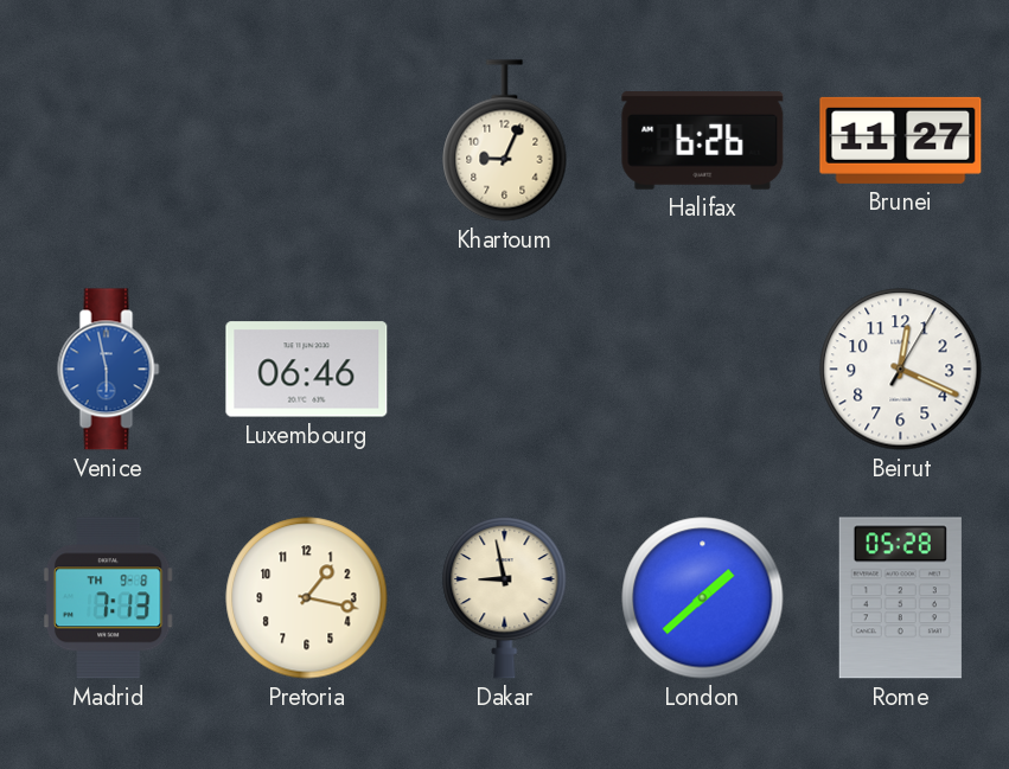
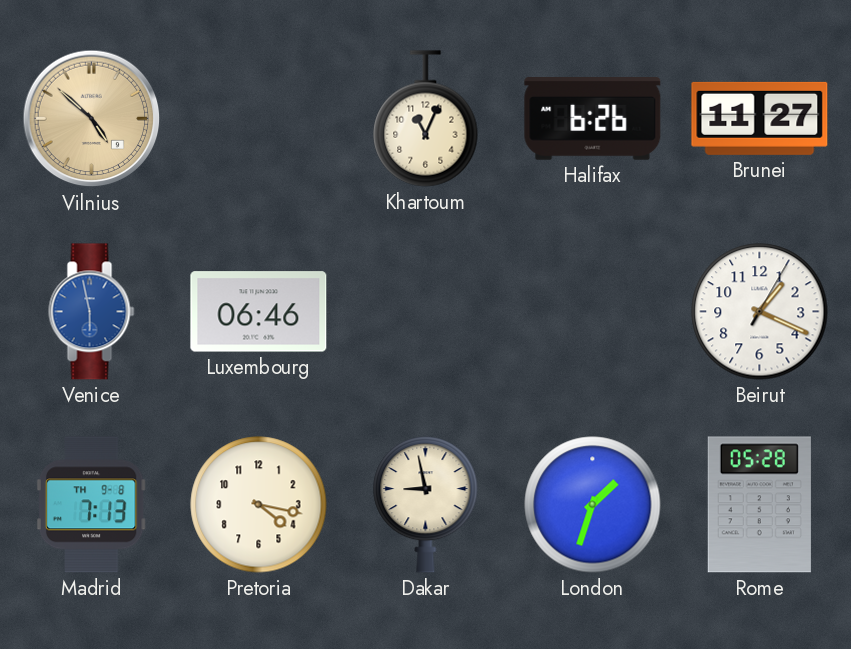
Vilnius: none -> 4:52
Khartoum: 9:04 -> 11:04
Beirut: 12:19 -> 1:19
Pretoria: 1:17 -> 4:17
London: 1:38 -> 1:33
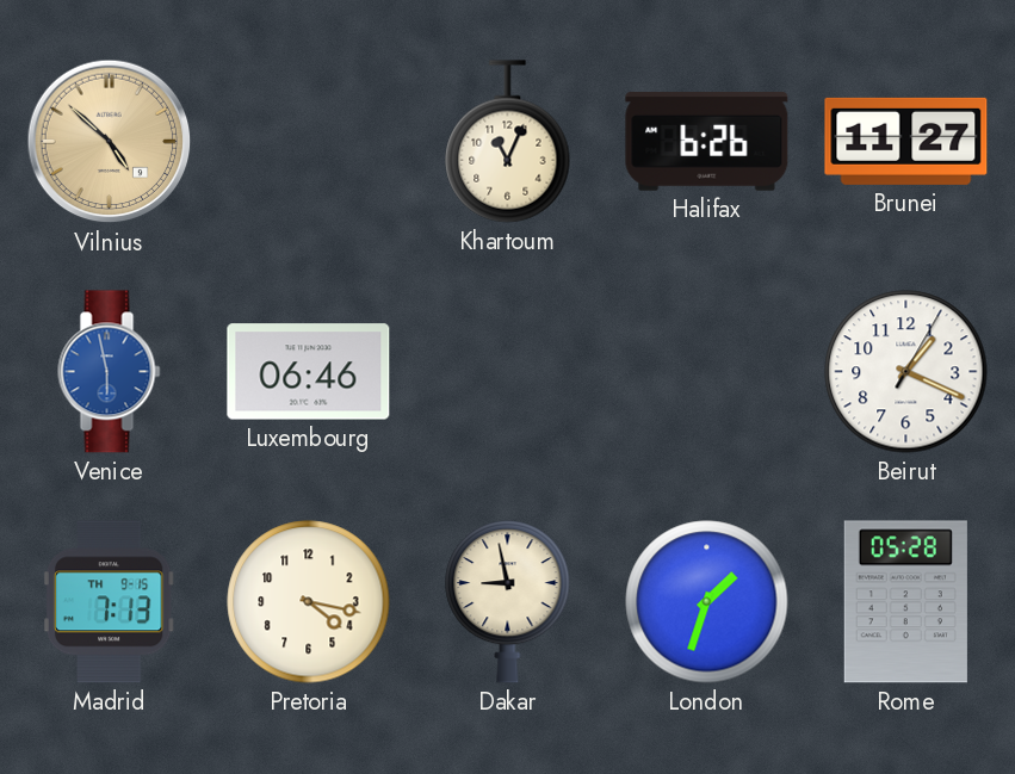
Madrid date: TH 9-8 -> TH 9-15
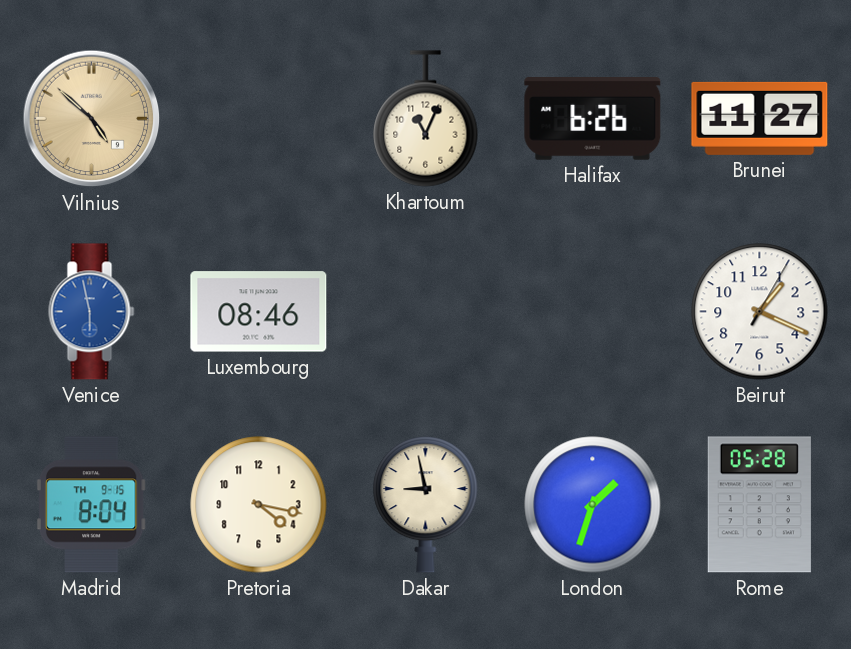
Luxembourg: 06:46 -> 08:46
Madrid: 7:13 -> 8:04
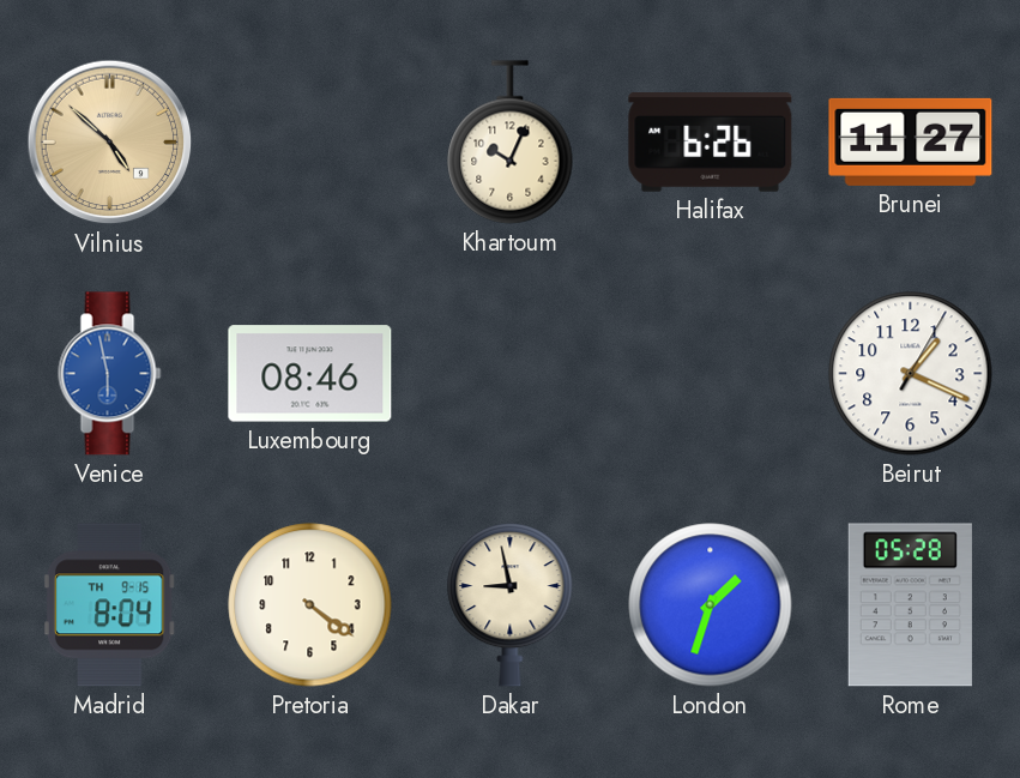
Khartoum: 11:04 -> 10:04
Pretoria: 4:17 -> 4:21
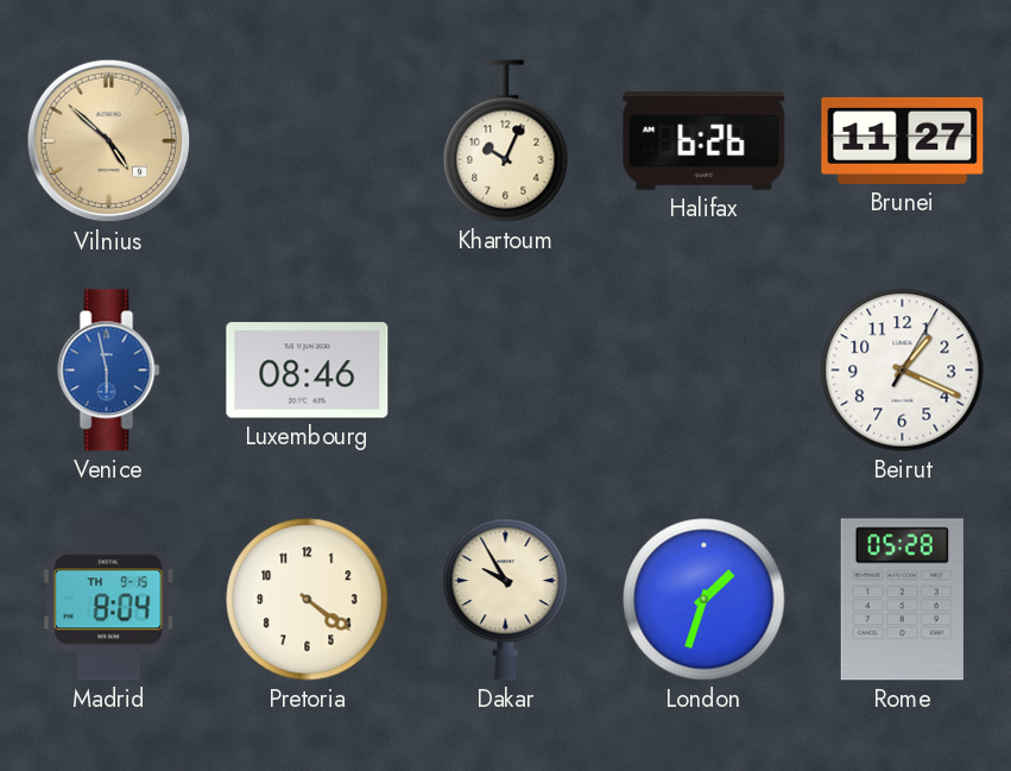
Dakar: 8:58 -> 9:55
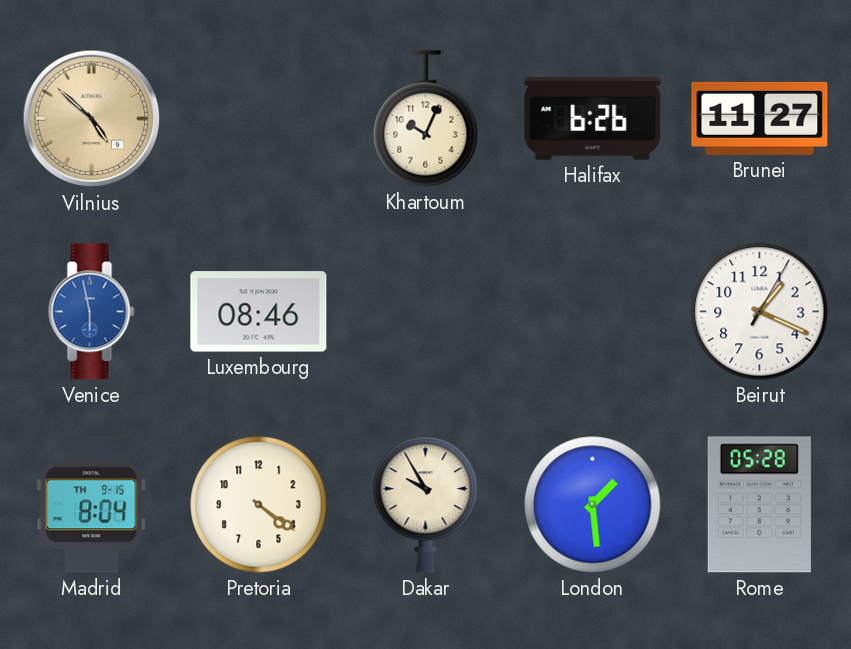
London: 1:33 -> 1:29
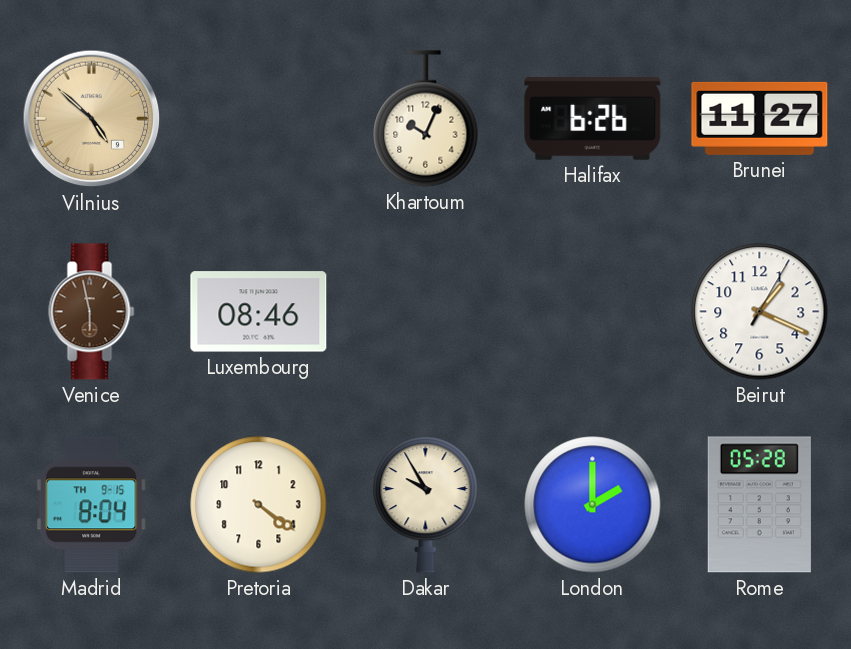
Venice dial: blue -> brown
London: 1:29 -> 2:00
